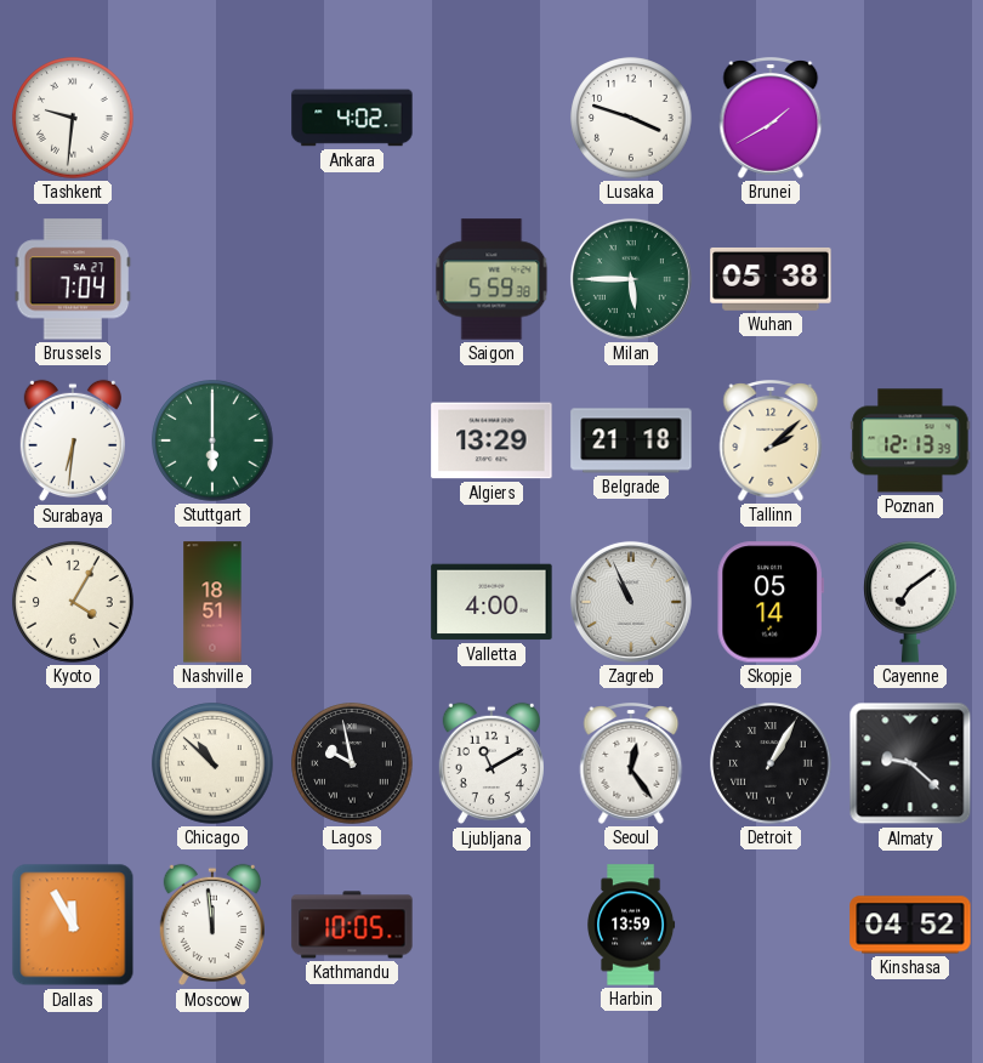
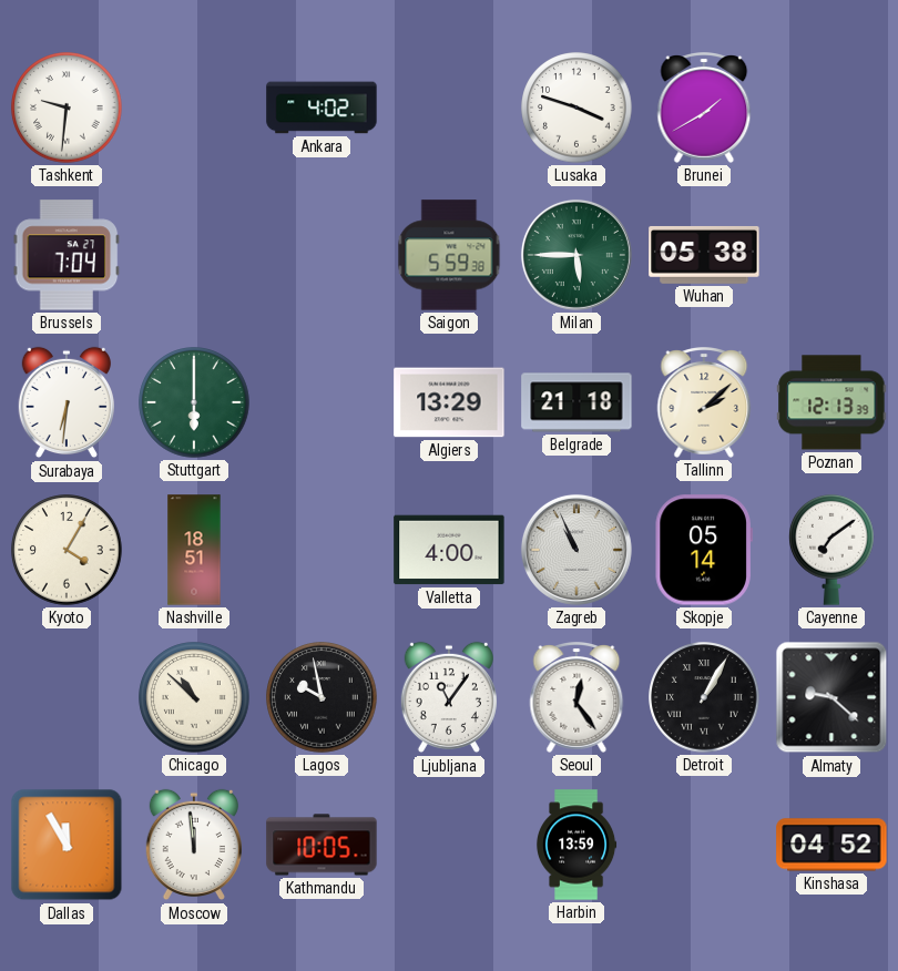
Ljubljana: 11:10 -> 11:06
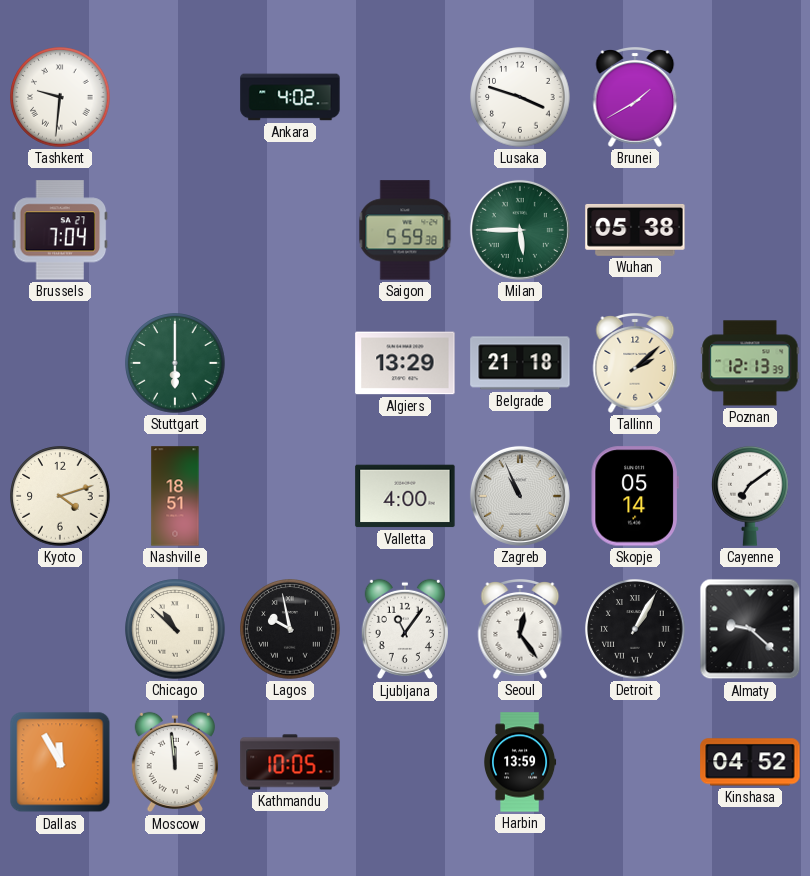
Surabaya: 6:31 -> none
Kyoto: 4:05 -> 4:12
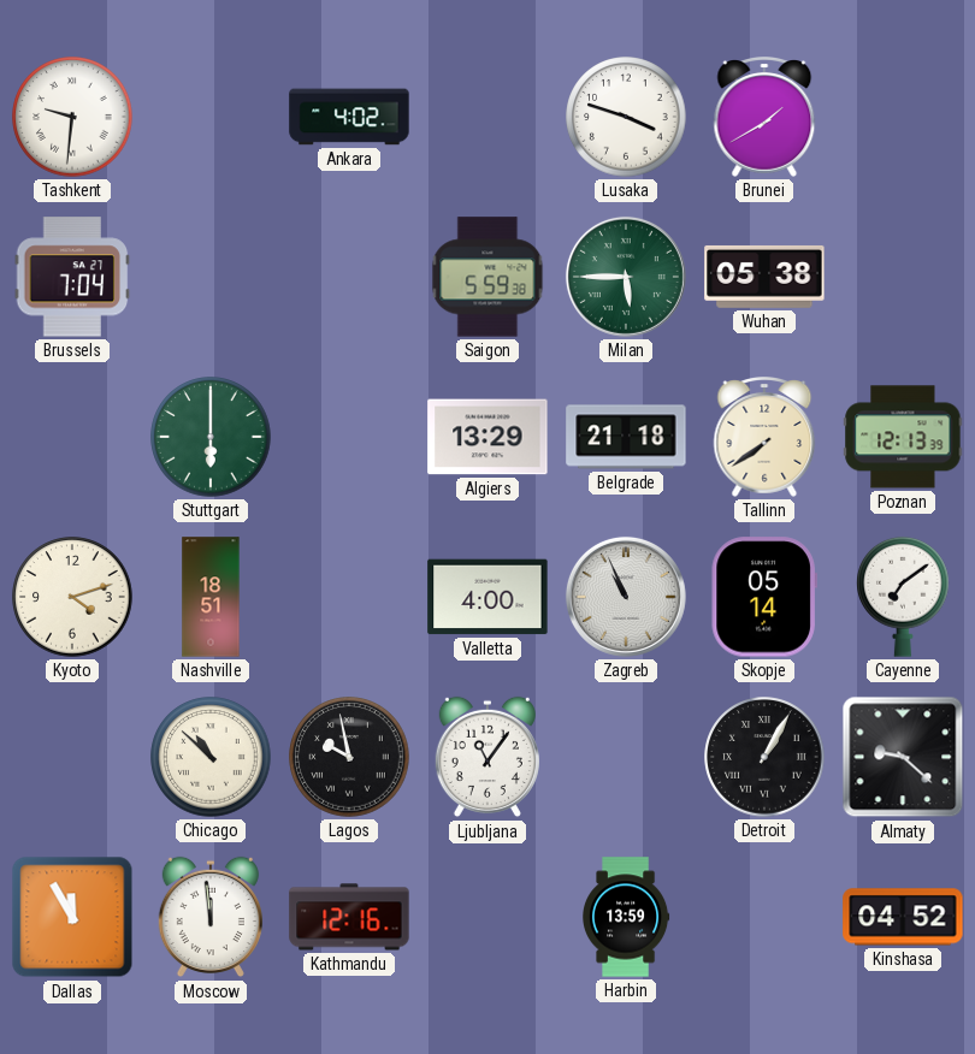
Tallinn: 2:08 -> 7:39
Seoul: 12:24 -> none
Kathmandu: 10:05 -> 12:16
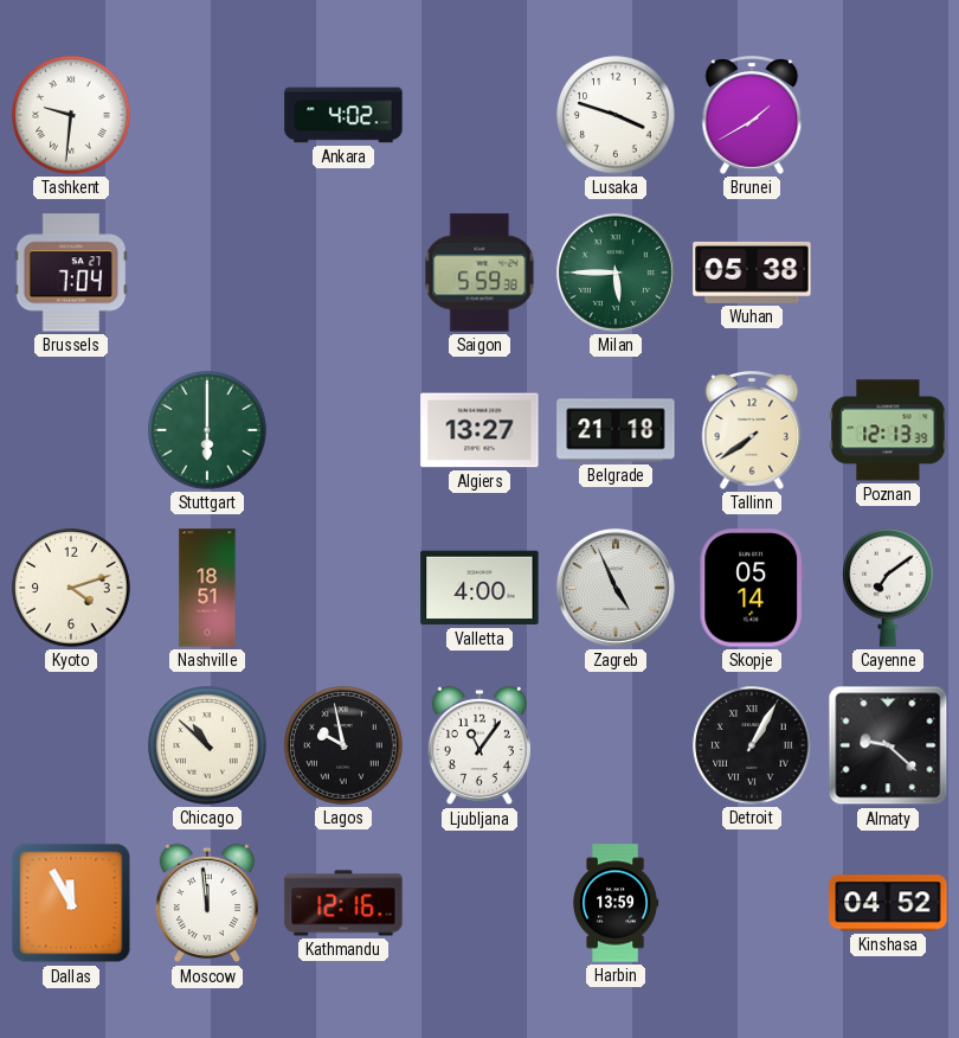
Algiers: 13:29 -> 13:27
Zagreb: 10:56 -> 4:56
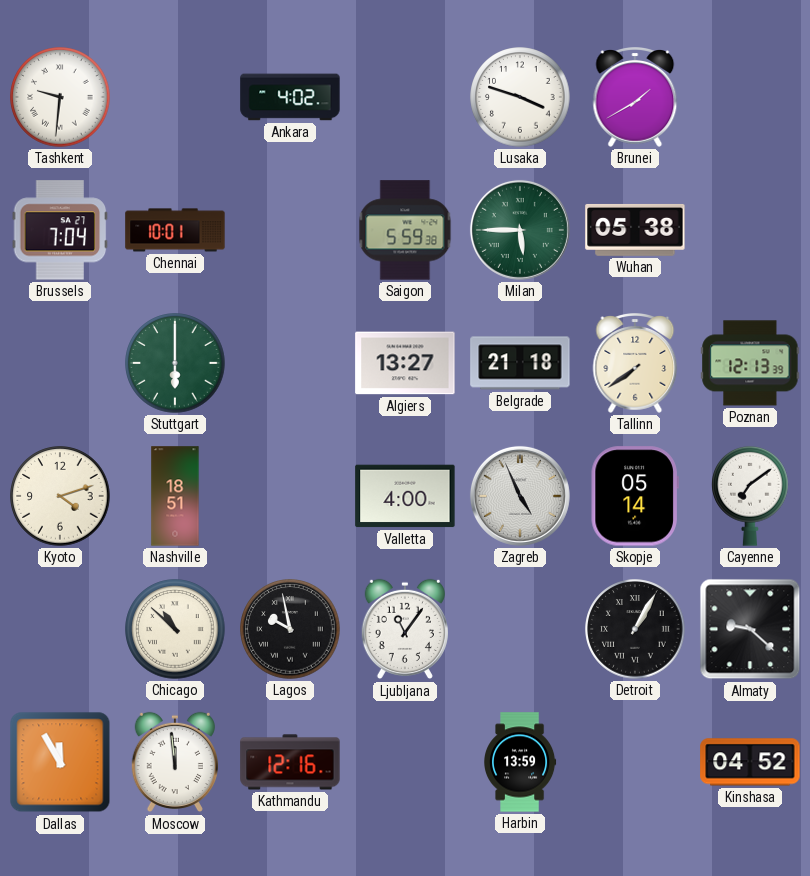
Chennai: none -> 10:01
